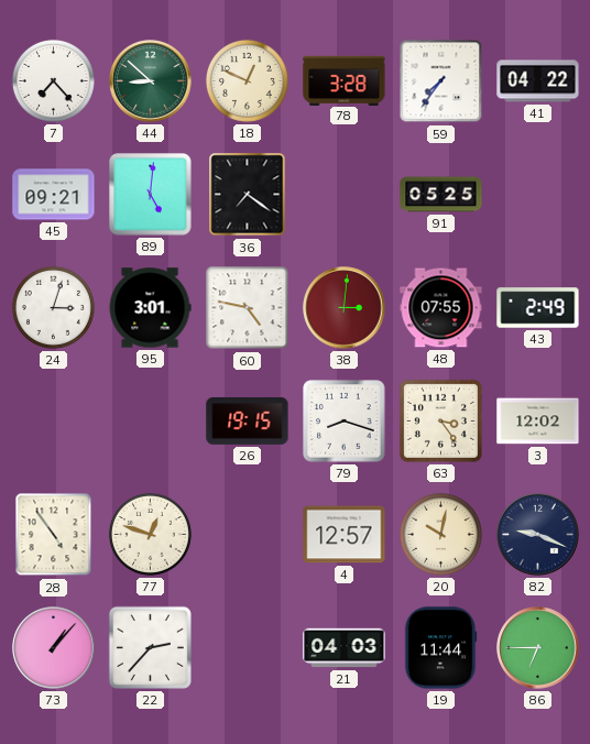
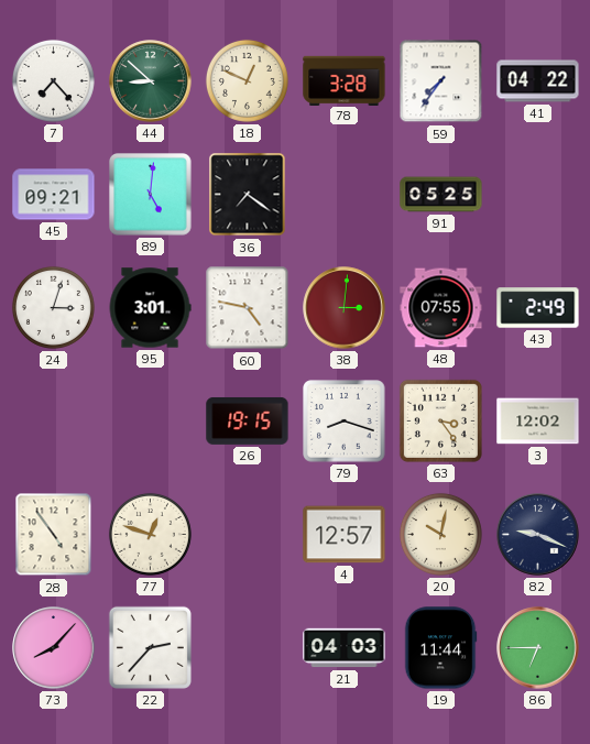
73: 1:07 -> 8:07
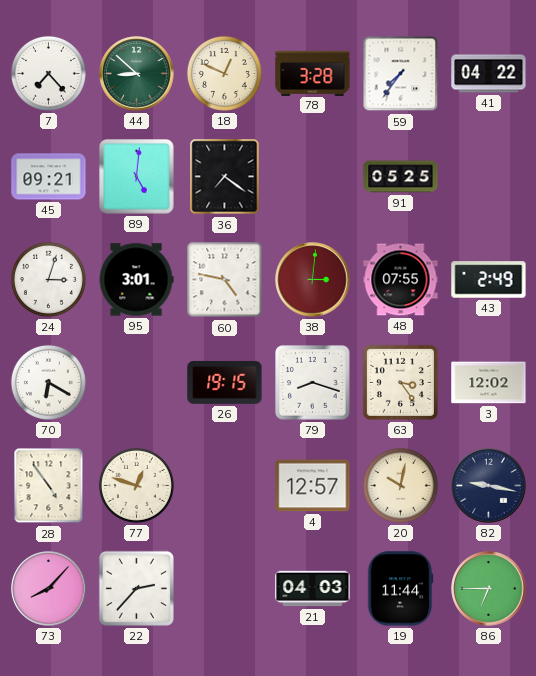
70: none -> 6:20
82: 9:19 -> 9:17
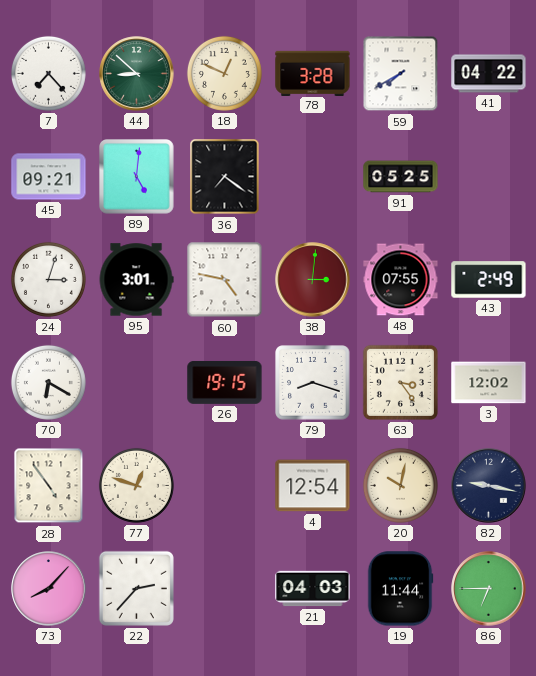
59: 7:36 -> 7:40
4: 12:57 -> 12:54
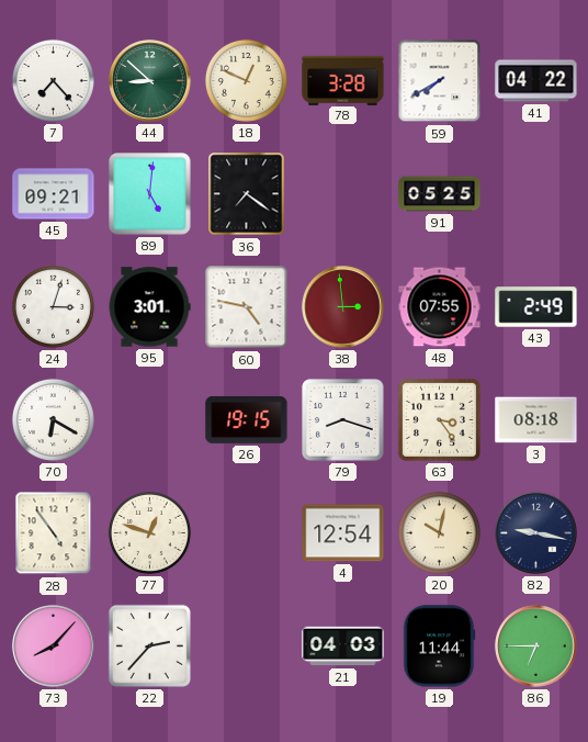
38: 3:01 -> 2:59
3: 12:02 -> 08:18
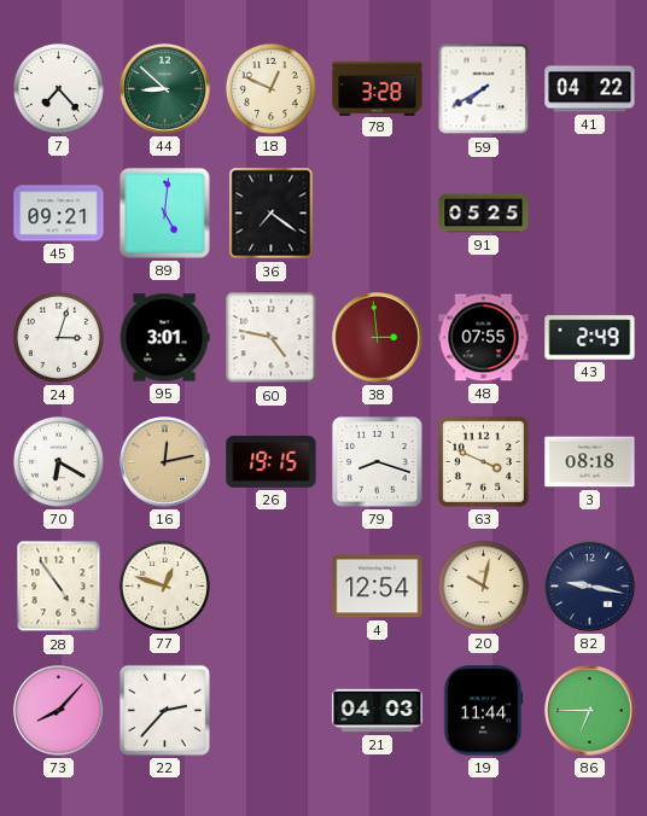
16: none -> 12:13
63: 3:24 -> 3:49
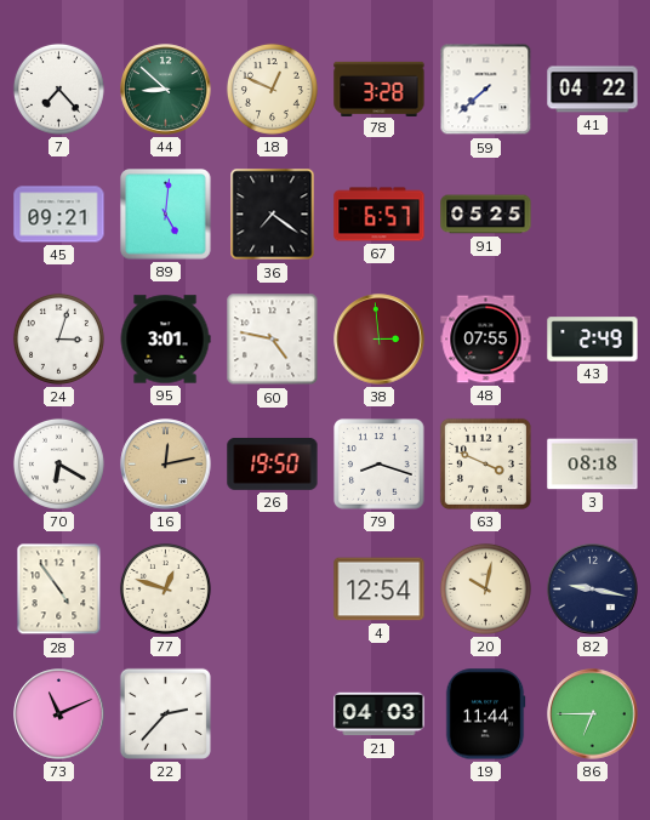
59: 7:40 -> 7:38
67: none -> 6:57
26: 19:15 -> 19:50
73: 8:07 -> 11:11
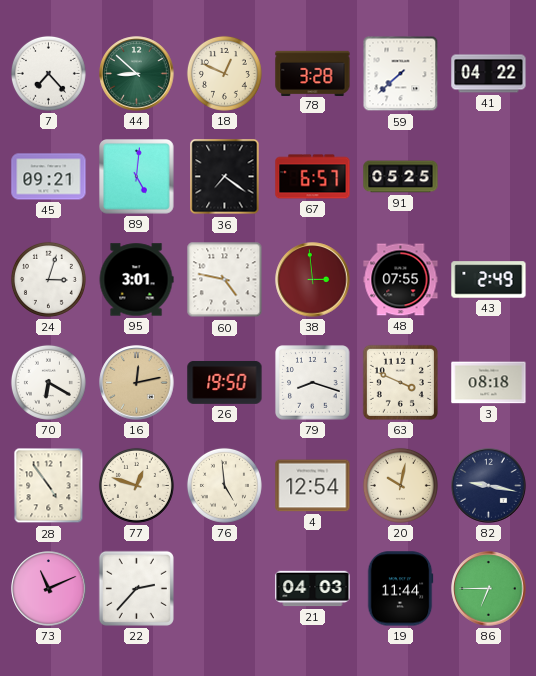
76: none -> 4:59
